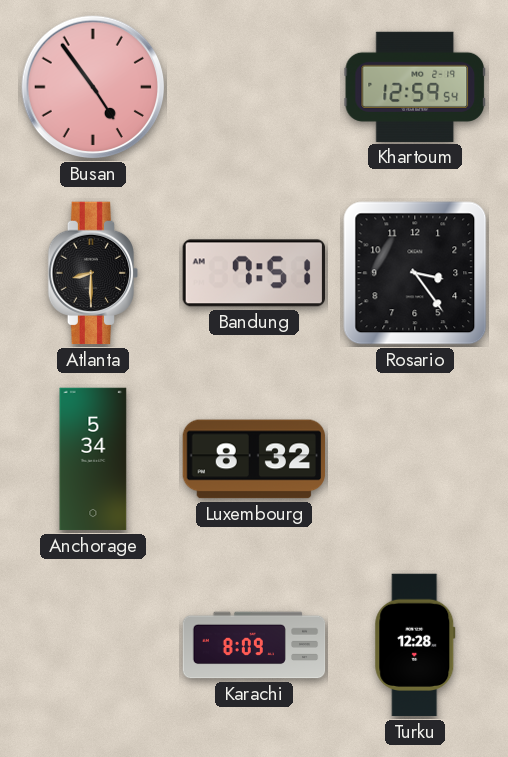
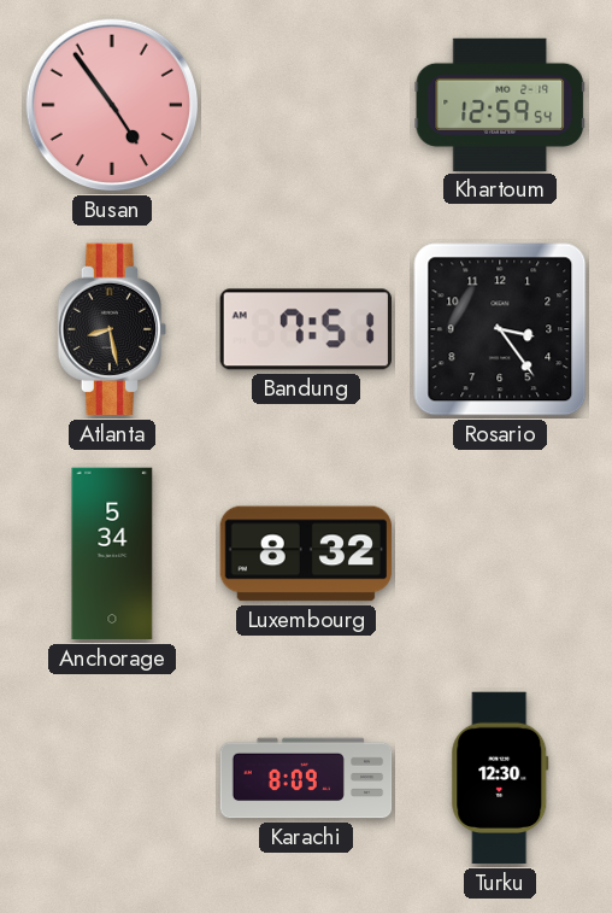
Atlanta: 8:30 -> 8:28
Turku: 12:28 -> 12:30
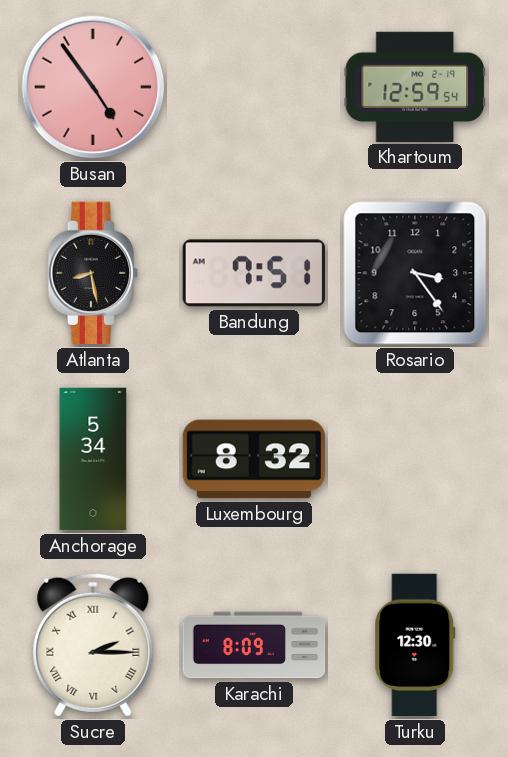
Sucre: none -> 2:15
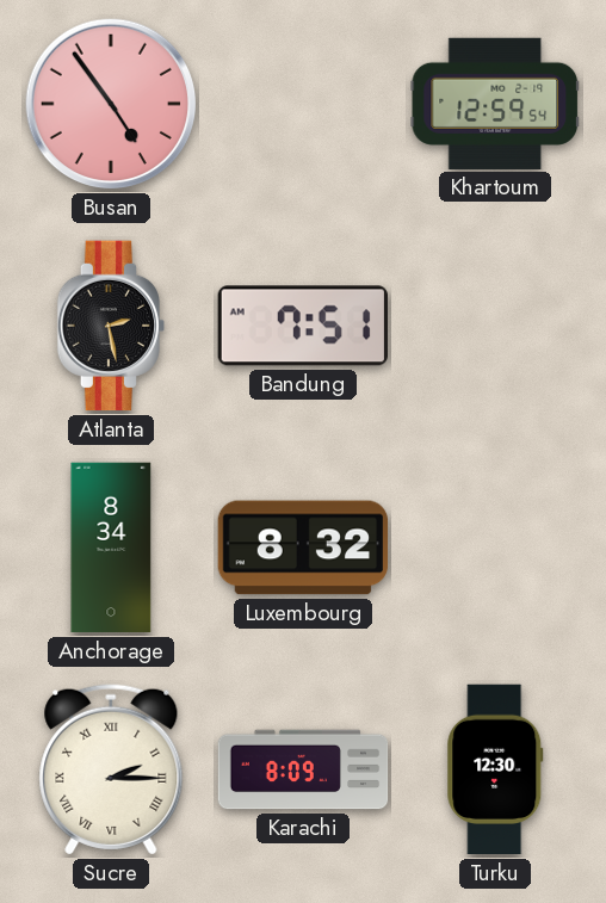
Atlanta: 8:28 -> 2:28
Rosario: 3:24 -> none
Anchorage: 5:34 -> 8:34
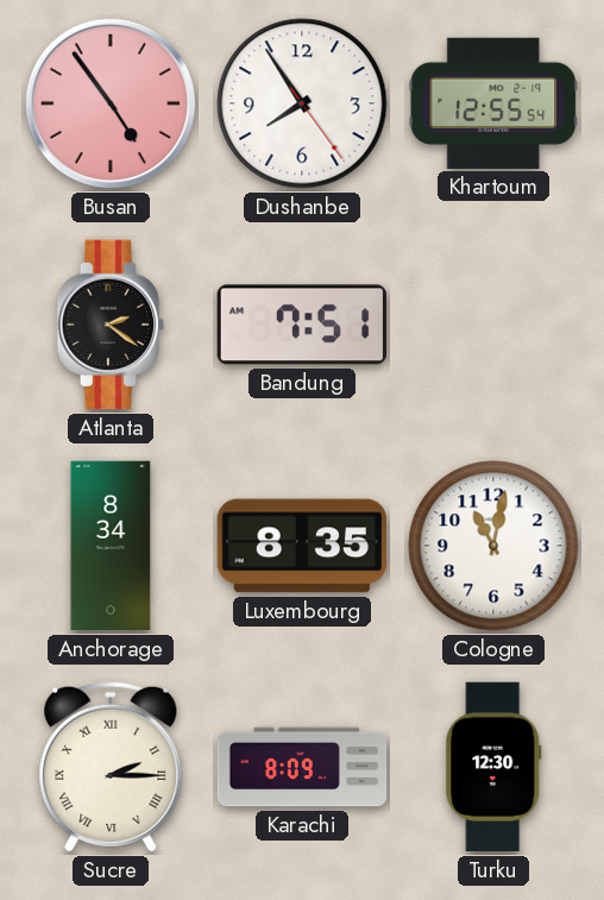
Dushanbe: none -> 7:54
Khartoum: 12:59 -> 12:55
Atlanta: 2:28 -> 2:21
Luxembourg: 8:32 -> 8:35
Cologne: none -> 11:02
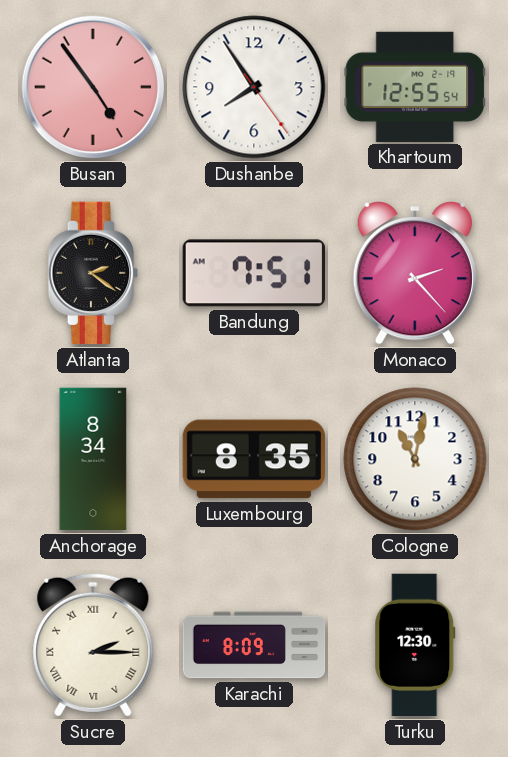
Monaco: none -> 2:23
